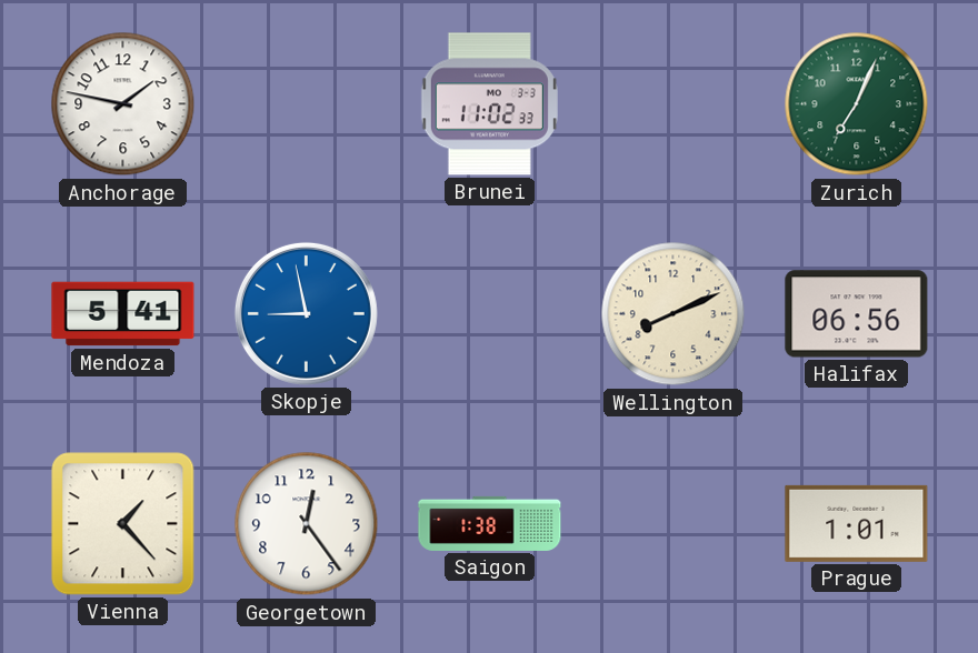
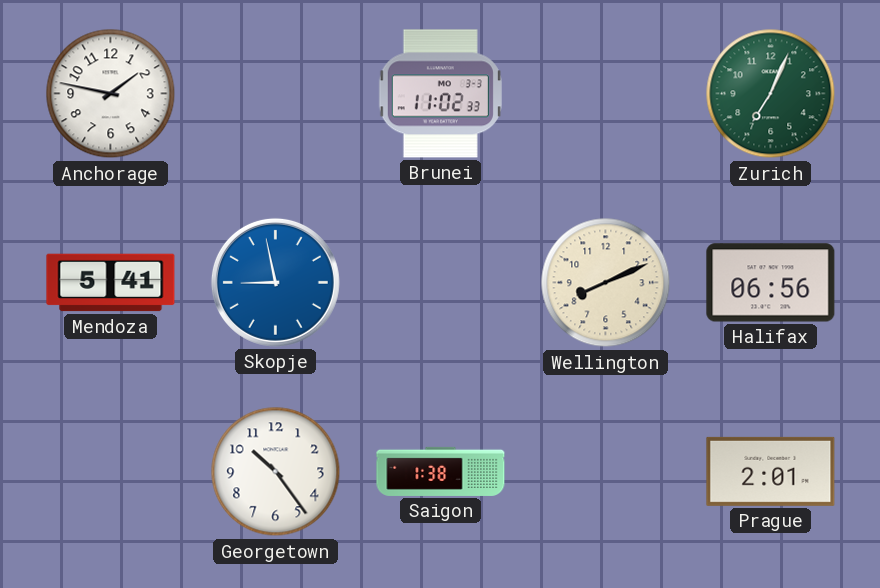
Vienna: 1:23 -> none
Georgetown: 12:24 -> 10:24
Prague: 1:01 -> 2:01
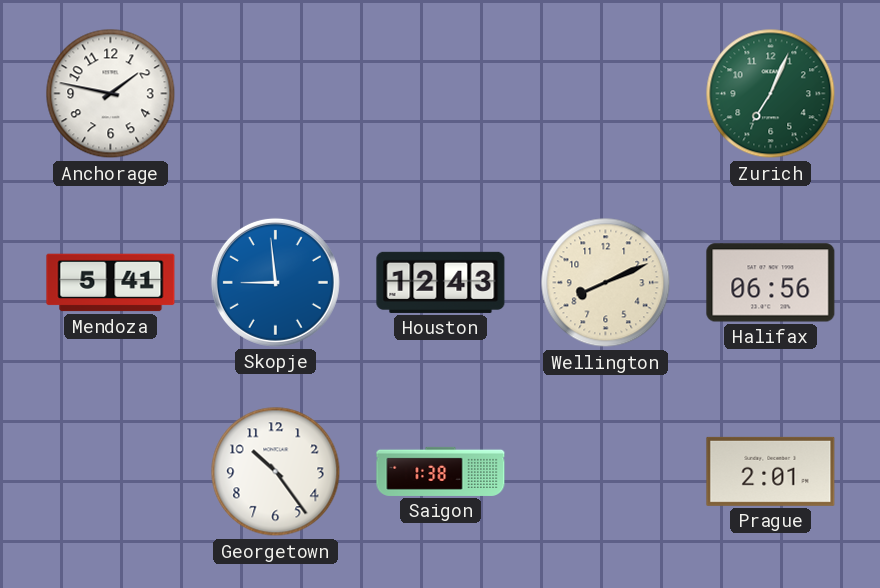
Brunei: 11:02 -> none
Skopje: 8:58 -> 8:59
Houston: none -> 12:43
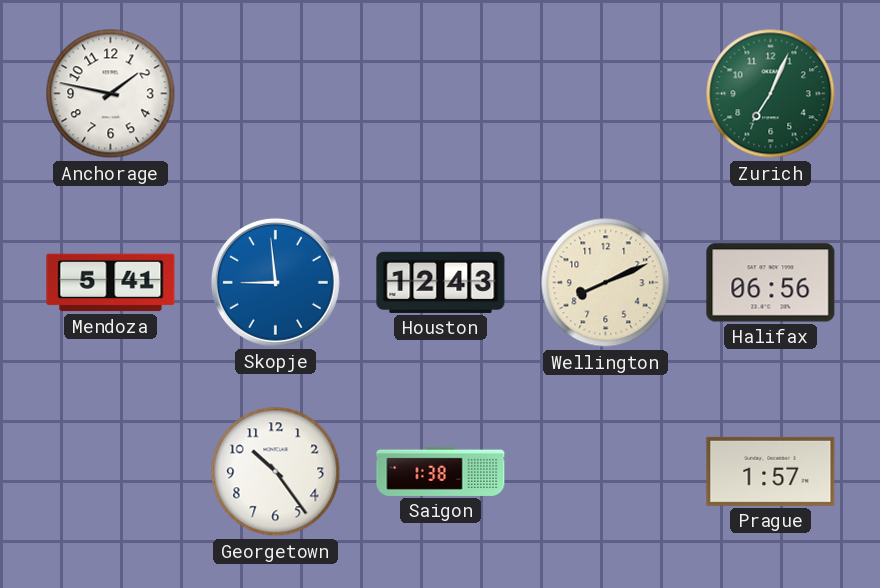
Prague: 2:01 -> 1:57
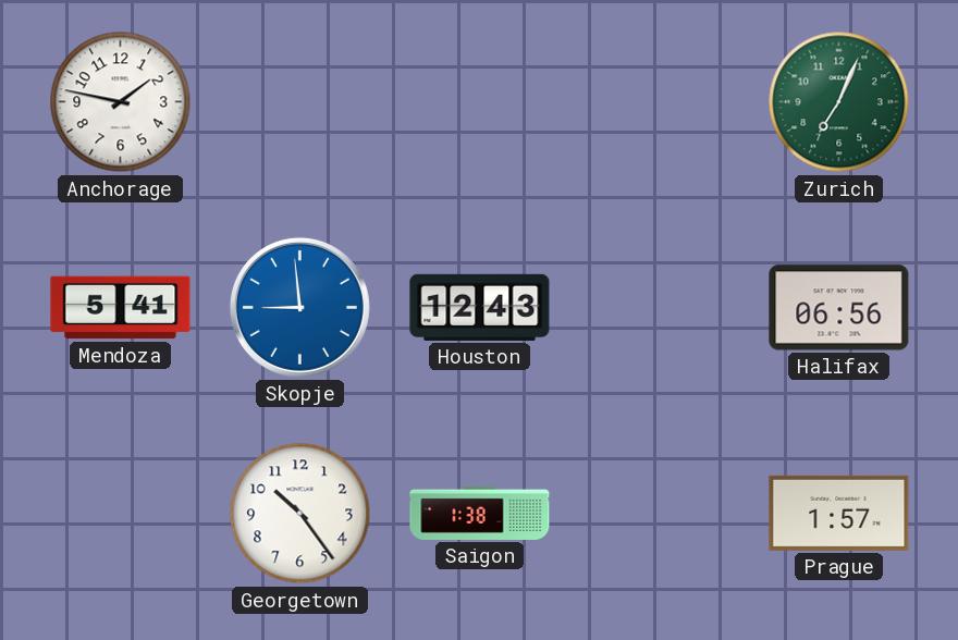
Wellington: 8:11 -> none
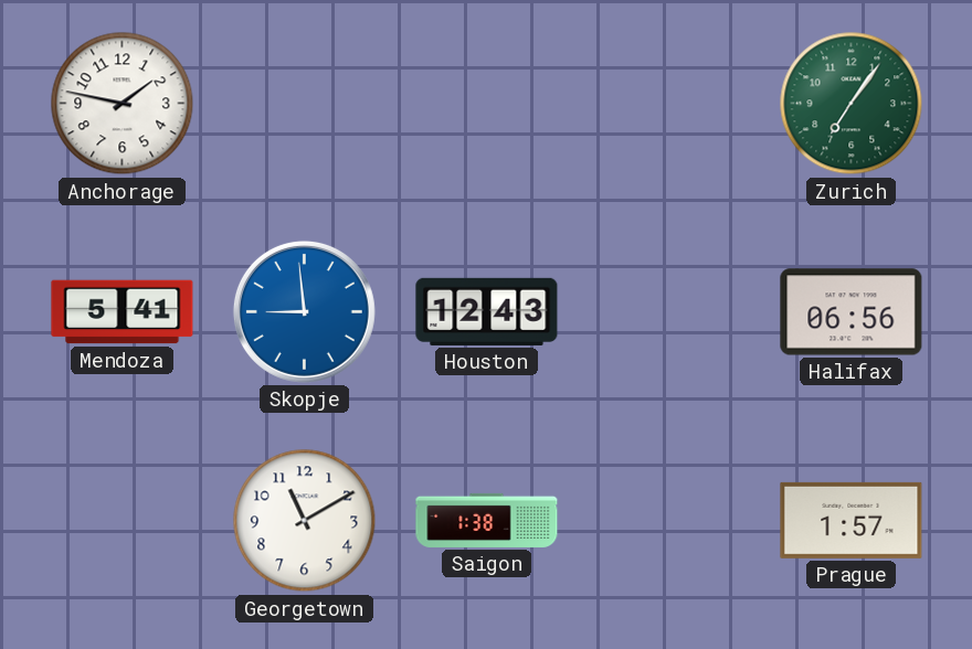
Zurich: 7:04 -> 7:06
Georgetown: 10:24 -> 11:10
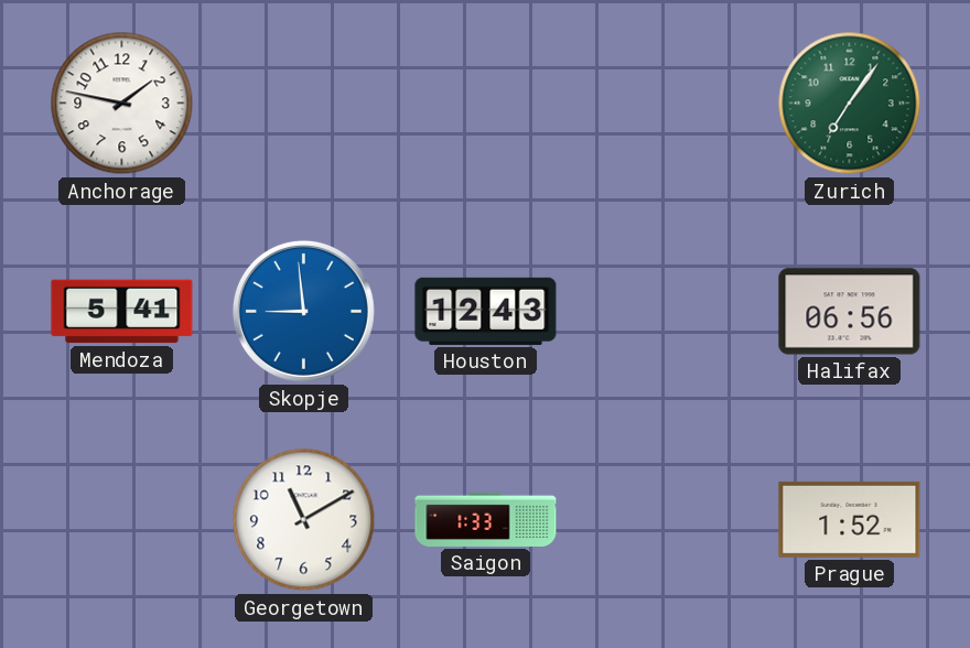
Saigon: 1:38 -> 1:33
Prague: 1:57 -> 1:52
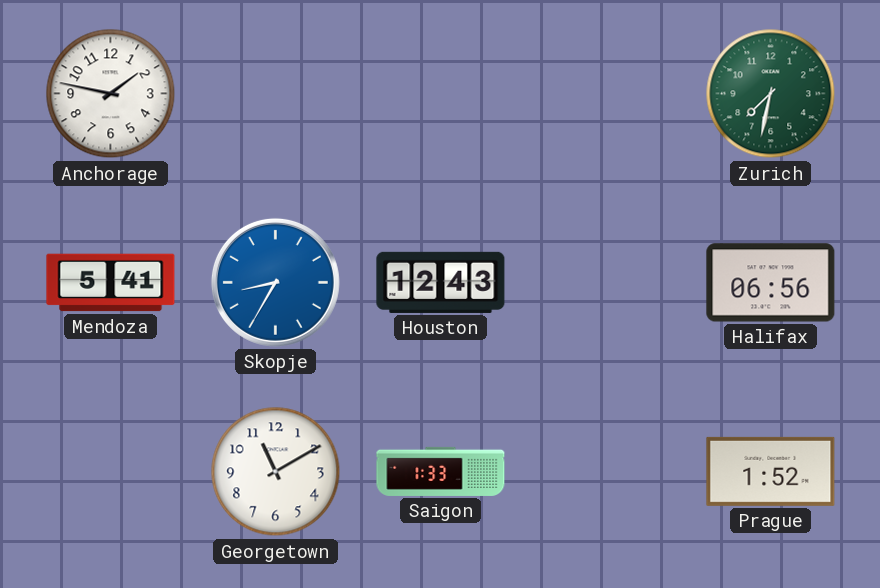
Zurich: 7:06 -> 7:32
Skopje: 8:59 -> 8:35
